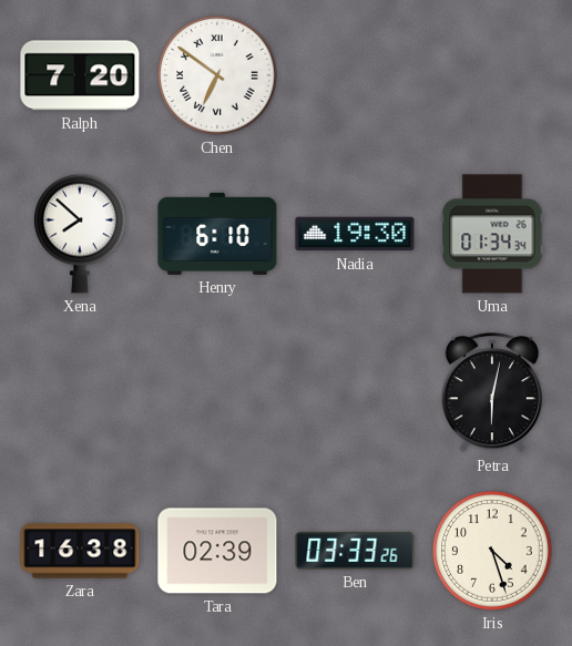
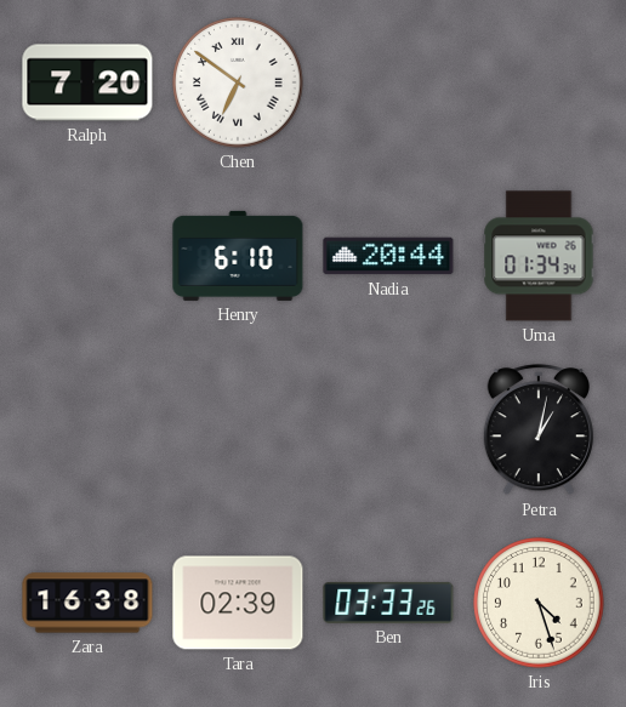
Xena: 7:52 -> none
Nadia: 19:30 -> 20:44
Petra: 6:02 -> 1:02
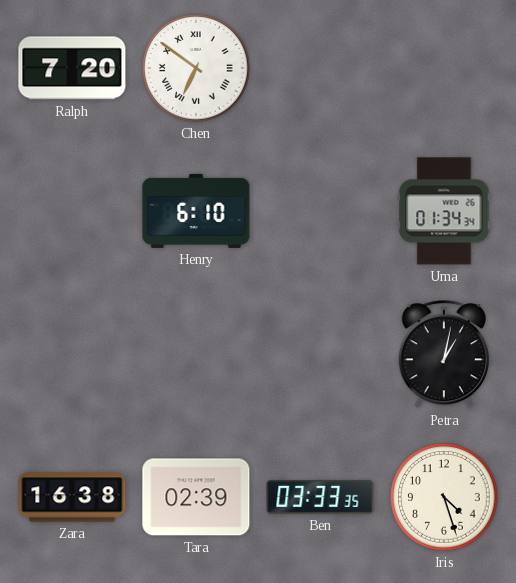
Nadia: 20:44 -> none
Ben: 03:33:26 -> 03:33:35
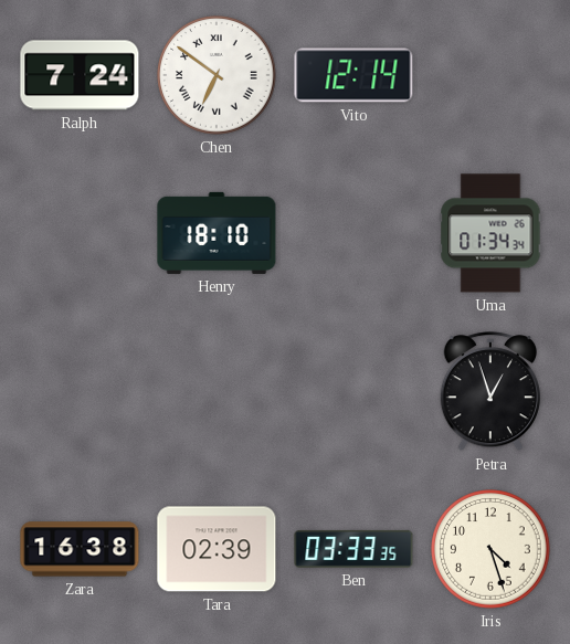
Ralph: 7:20 -> 7:24
Vito: none -> 12:14
Henry: 6:10 -> 18:10
Petra: 1:02 -> 12:57
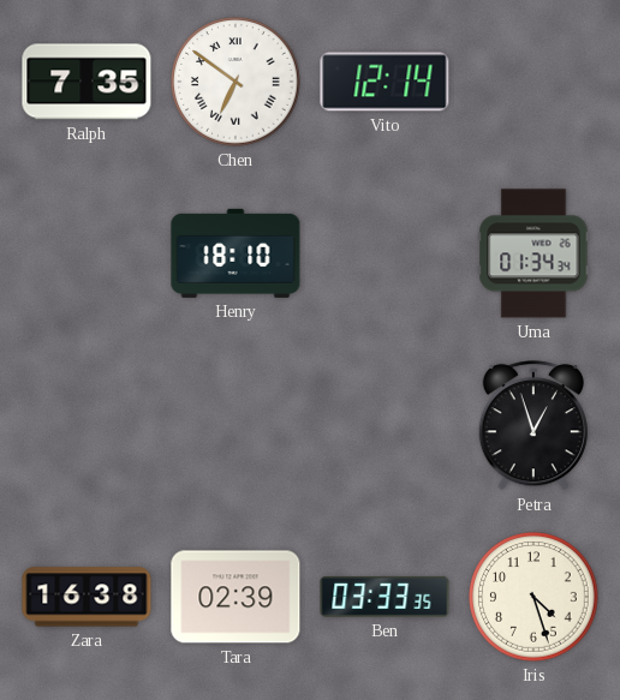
Ralph: 7:24 -> 7:35
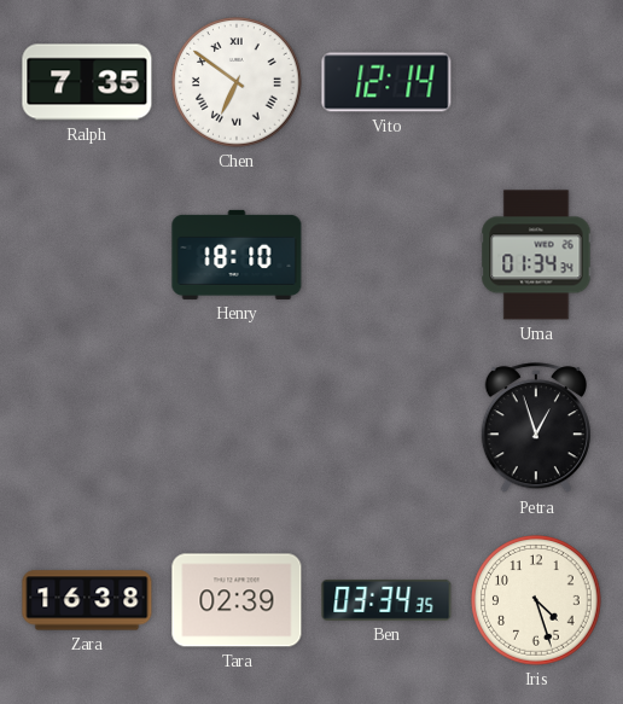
Ben: 03:33 -> 03:34
